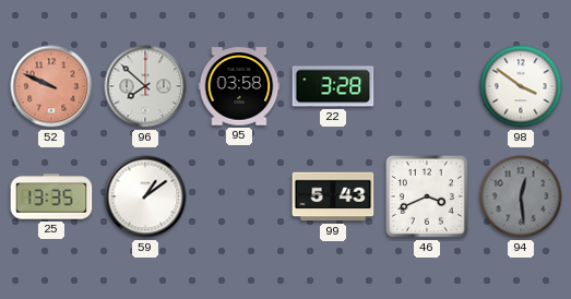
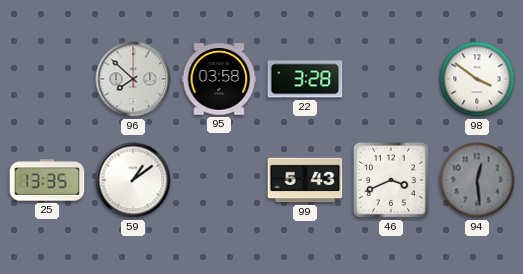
52: 9:49 -> none
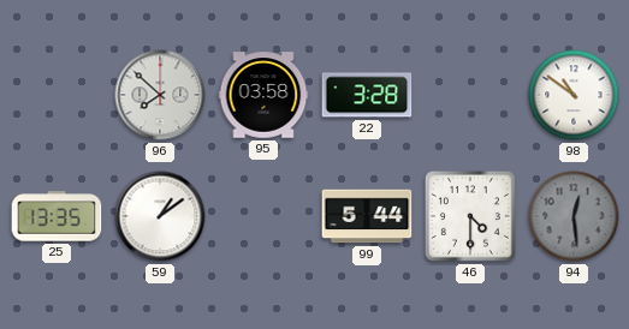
98: 3:51 -> 10:51
99: 5:43 -> 5:44
46: 3:41 -> 4:30
